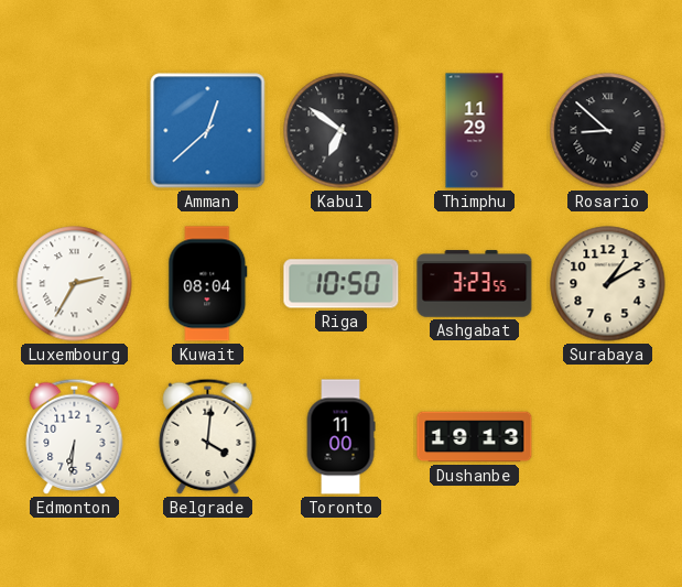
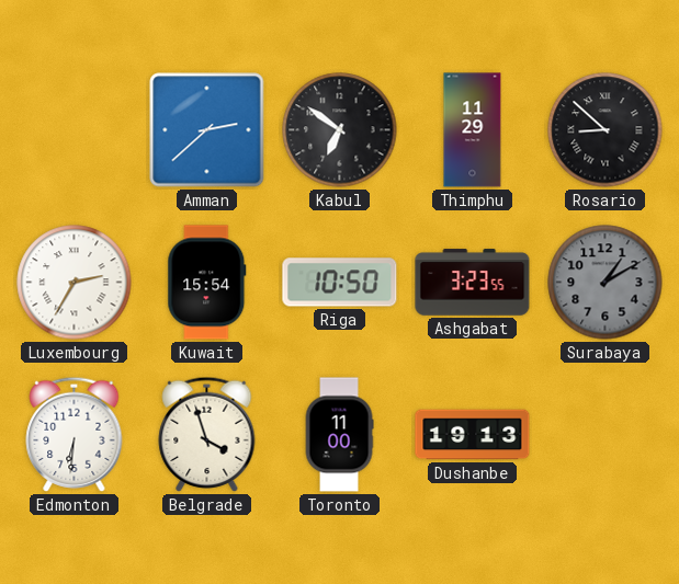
Amman: 12:38 -> 2:38
Kuwait: 08:04 -> 15:54
Surabaya dial: cream -> grey
Belgrade: 4:01 -> 3:57
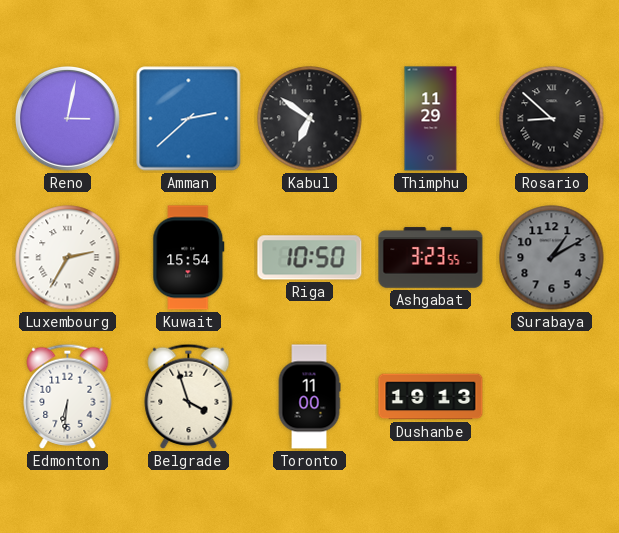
Reno: none -> 3:02
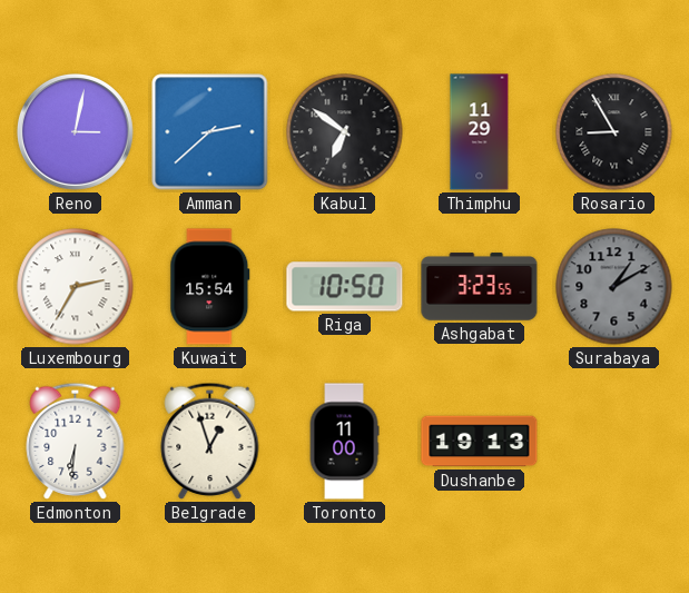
Rosario: 8:52 -> 8:55
Belgrade: 3:57 -> 12:57
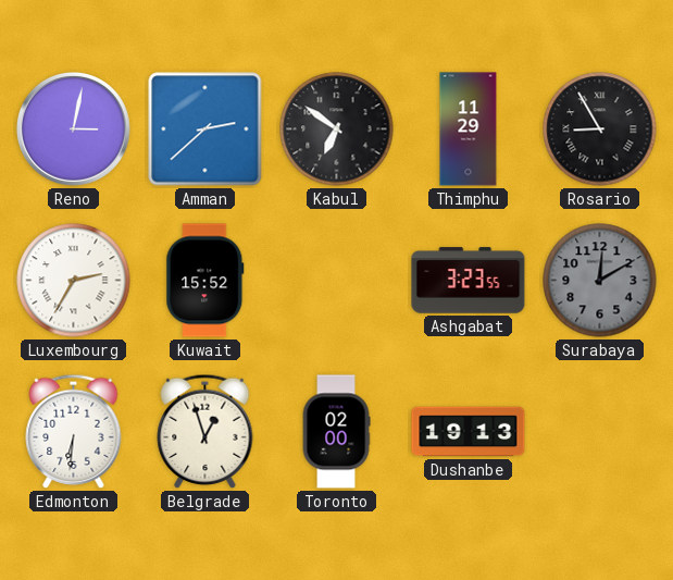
Kuwait: 15:54 -> 15:52
Riga: 10:50 -> none
Surabaya: 1:10 -> 12:10
Toronto: 11:00 -> 02:00
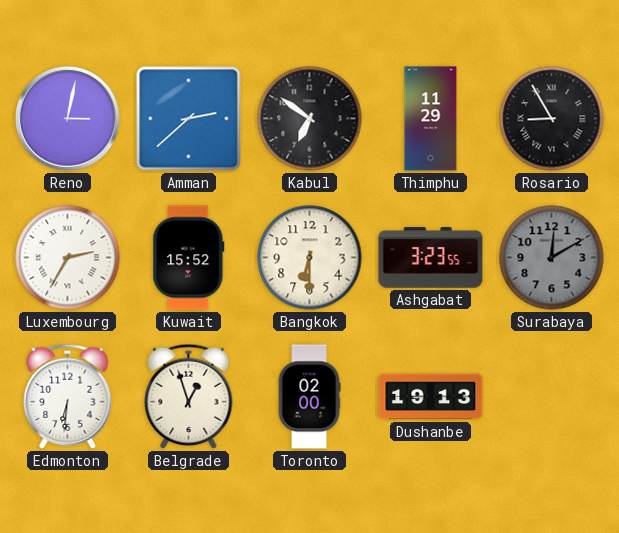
Bangkok: none -> 6:30
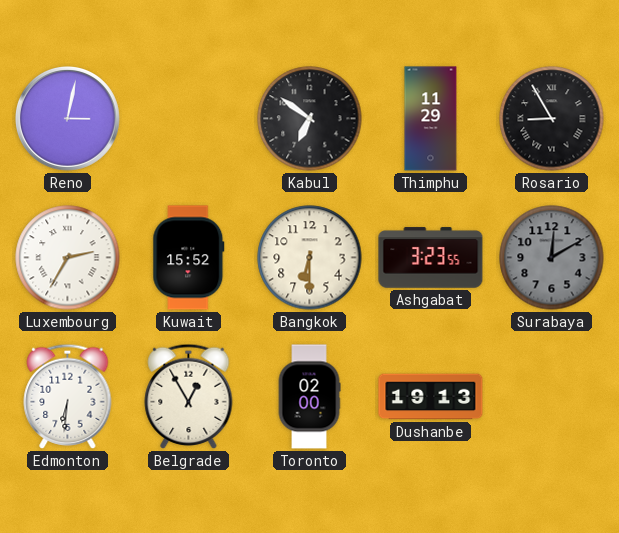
Amman: 2:38 -> none
Belgrade: 12:57 -> 12:55
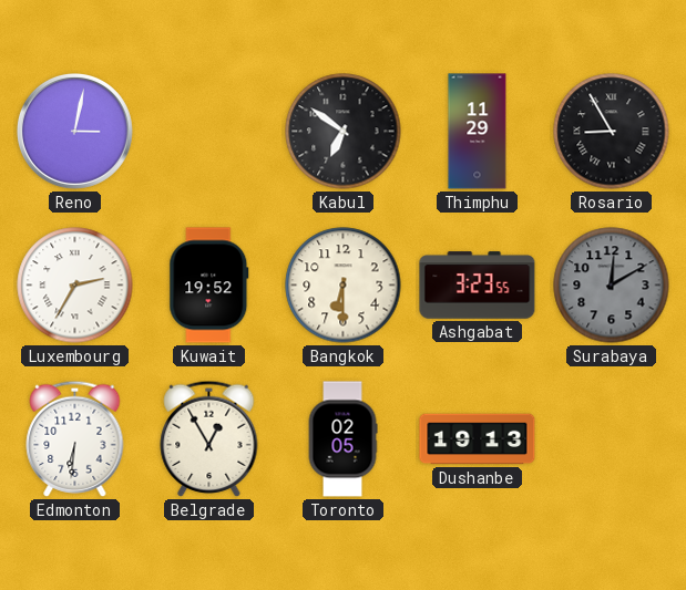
Kuwait: 15:52 -> 19:52
Toronto: 02:00 -> 02:05
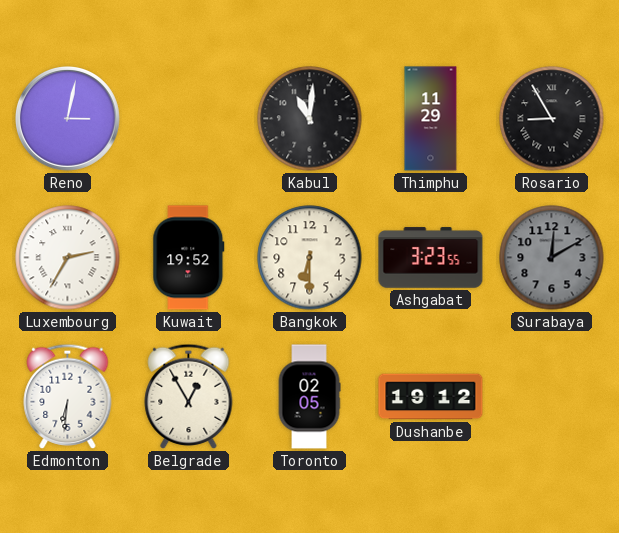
Kabul: 6:51 -> 11:01
Dushanbe: 19:13 -> 19:12
